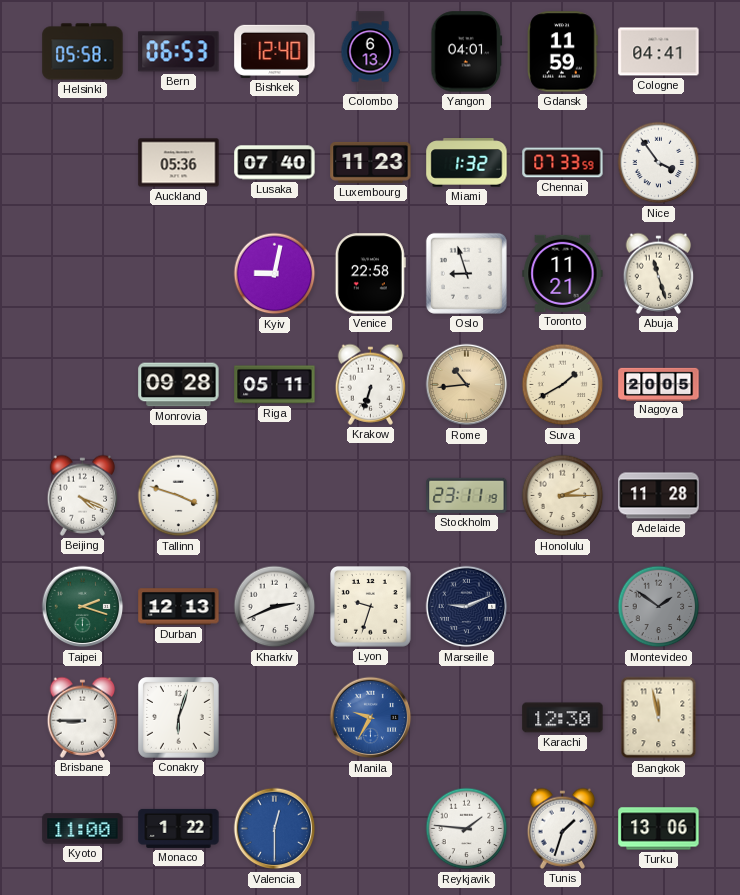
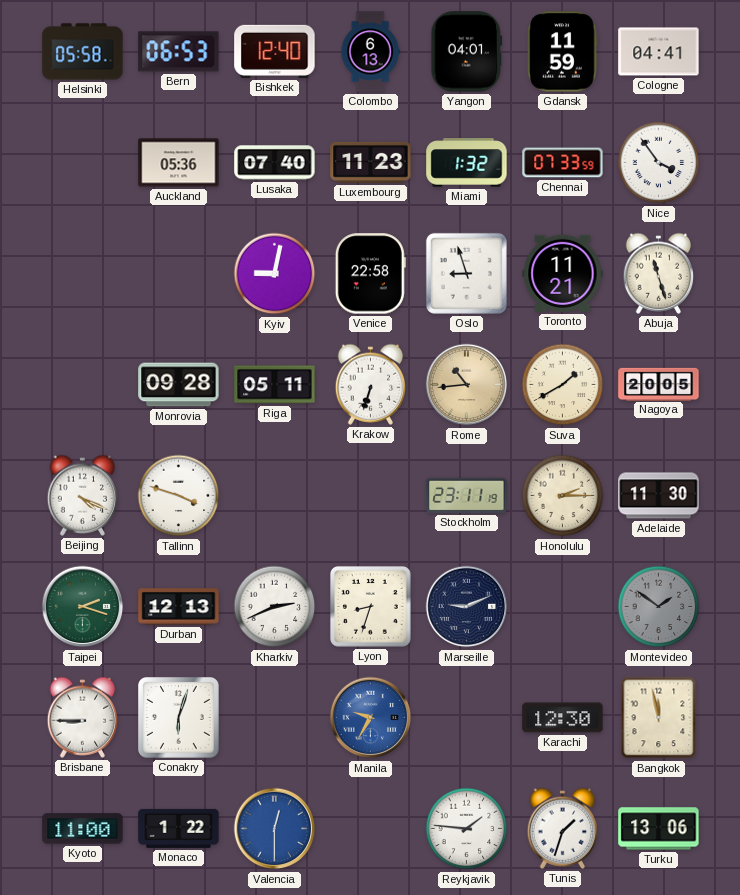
Adelaide: 11:28 -> 11:30
Lyon: 9:33 -> 8:33
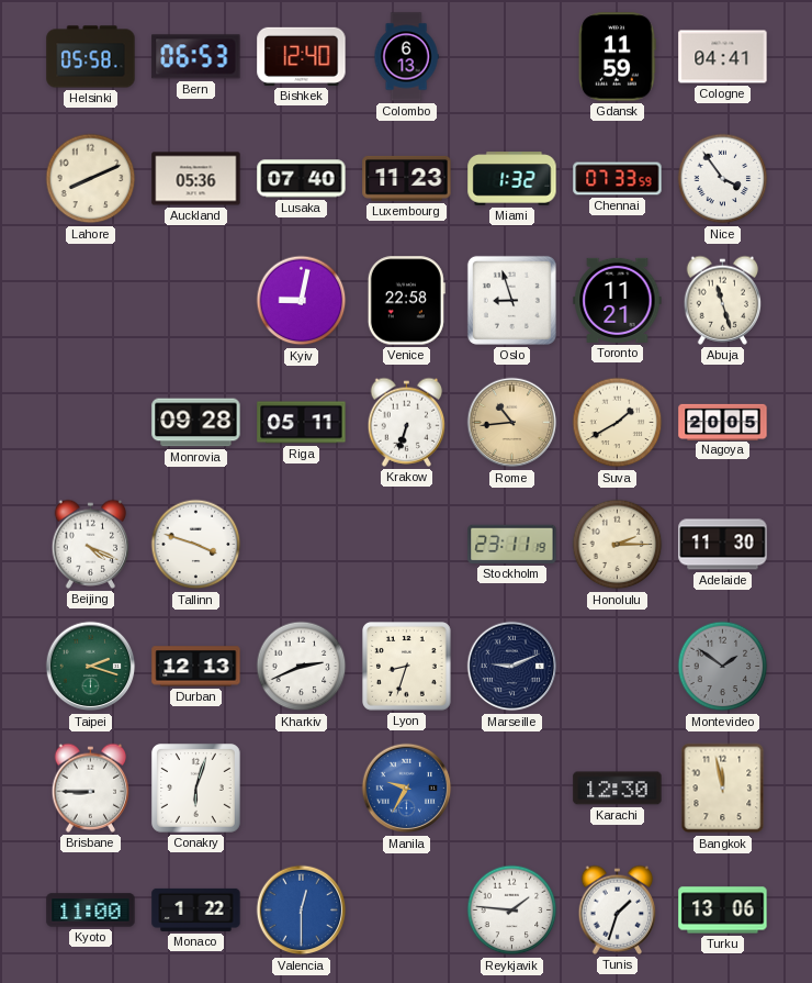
Yangon: 04:01 -> none
Lahore: none -> 8:11
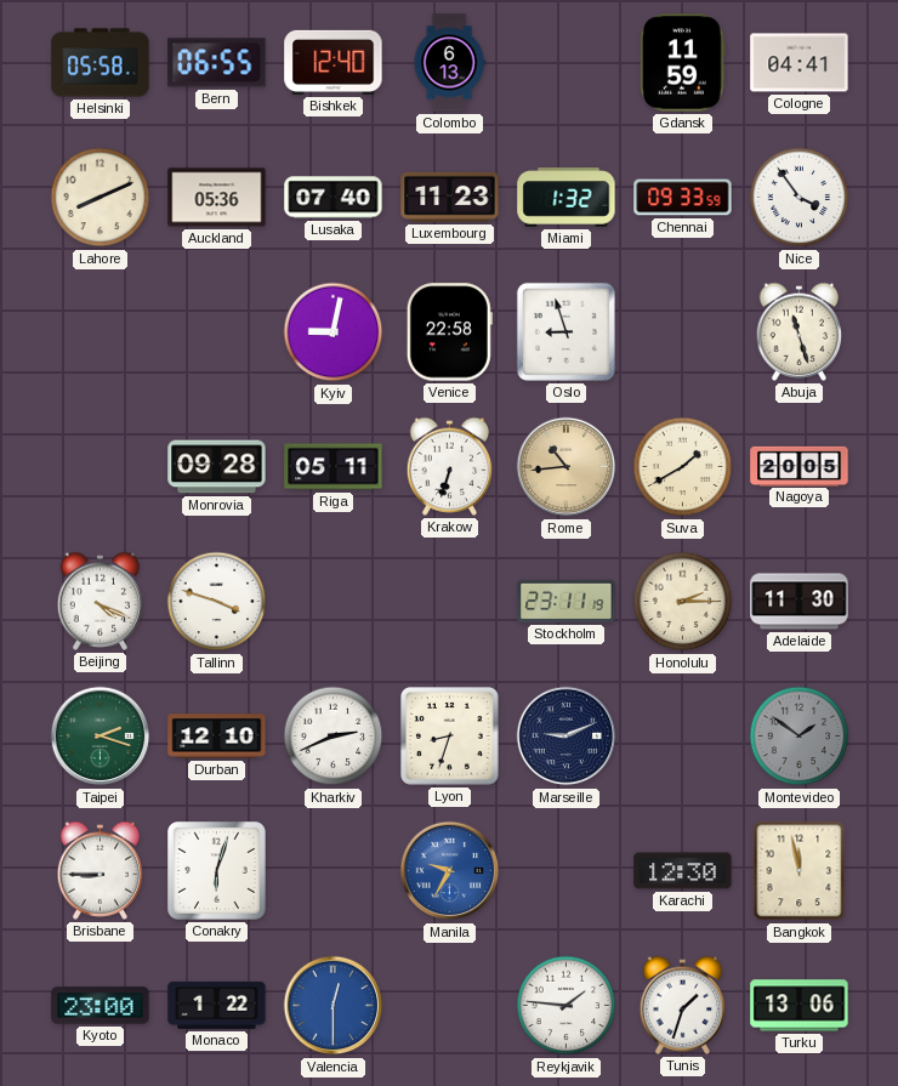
Bern: 06:53 -> 06:55
Chennai: 07:33 -> 09:33
Toronto: 11:21 -> none
Durban: 12:13 -> 12:10
Kyoto: 11:00 -> 23:00
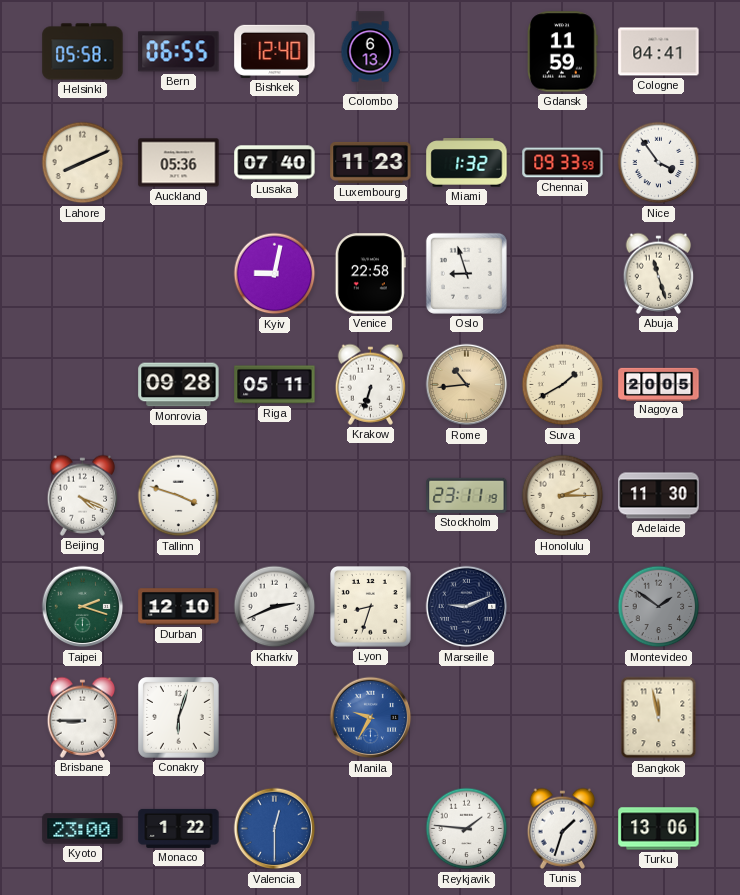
Karachi: 12:30 -> none
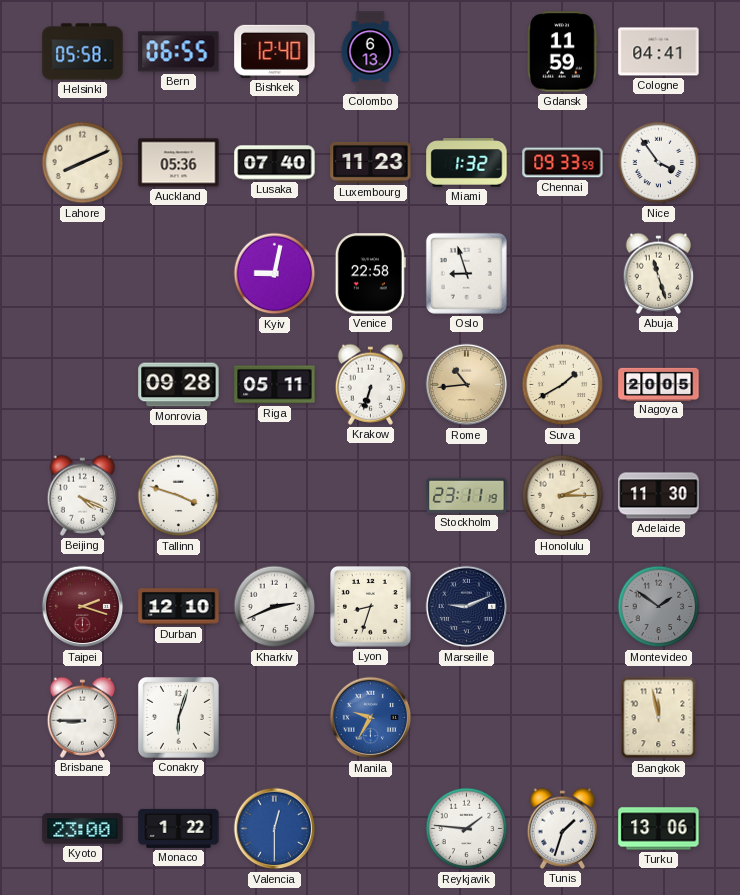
Taipei dial: green -> burgundy
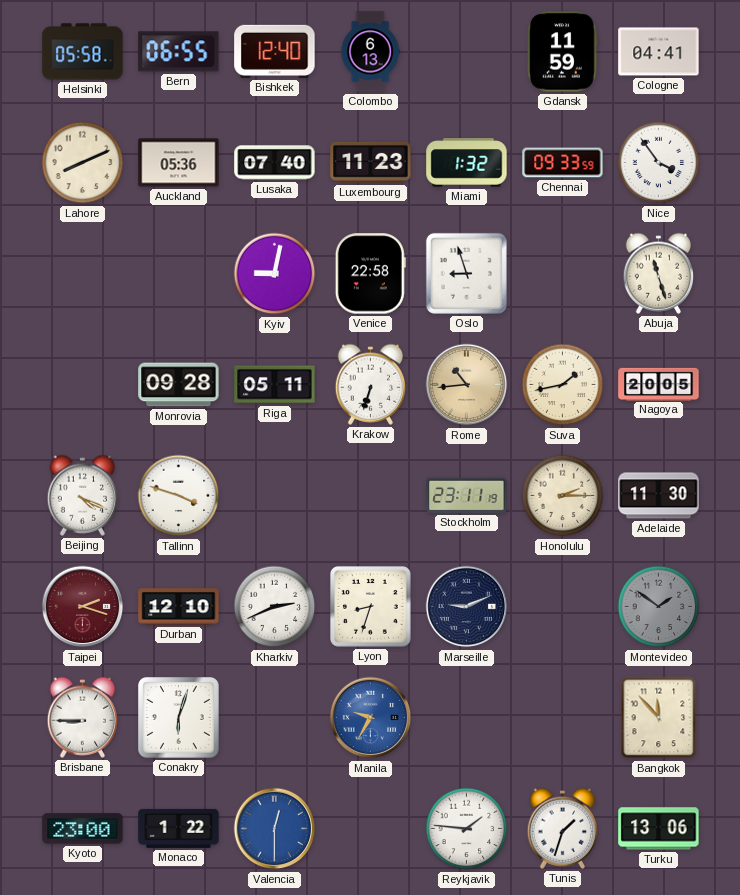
Suva: 1:40 -> 1:43
Bangkok: 11:58 -> 11:53
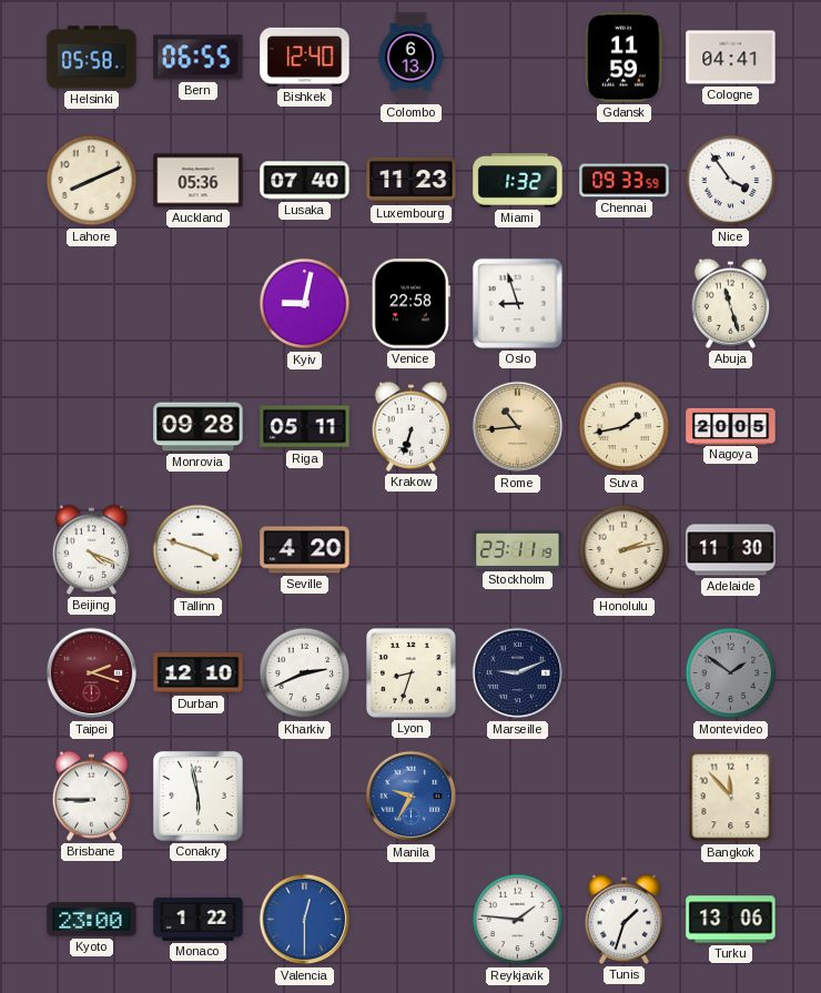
Seville: none -> 4:20
Honolulu: 2:15 -> 2:13
Conakry: 6:03 -> 5:58
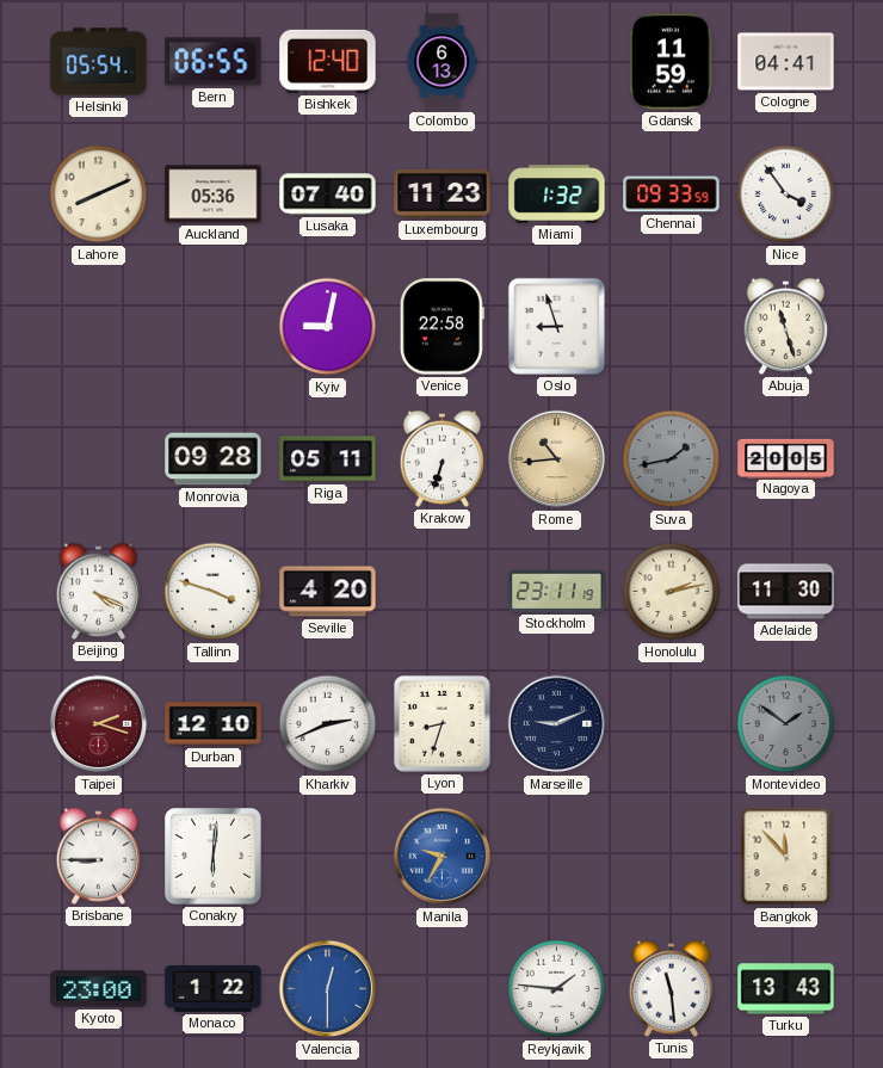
Helsinki: 05:58 -> 05:54
Suva dial: cream -> grey
Conakry: 5:58 -> 6:01
Tunis: 1:33 -> 11:29
Turku: 13:06 -> 13:43
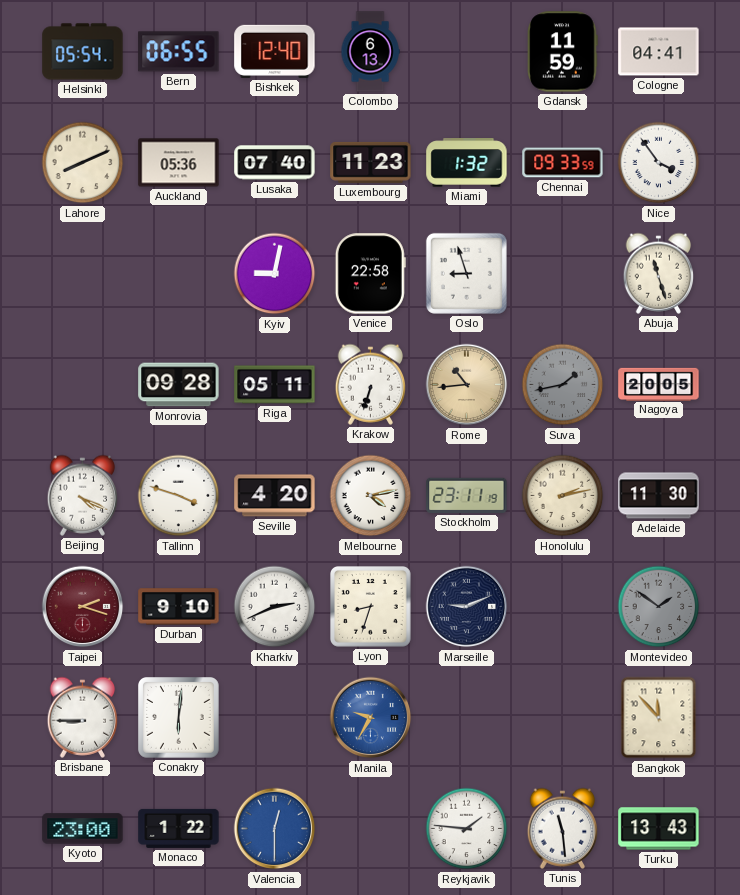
Melbourne: none -> 4:13
Durban: 12:10 -> 9:10
